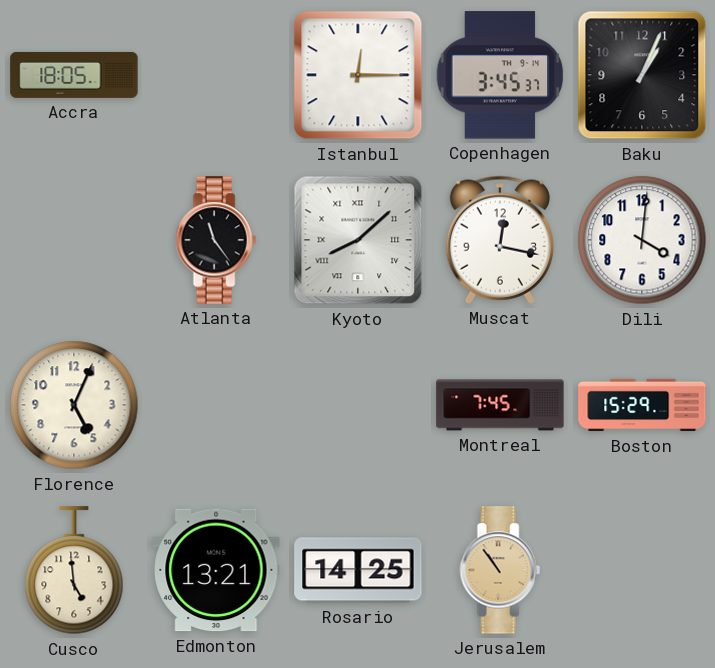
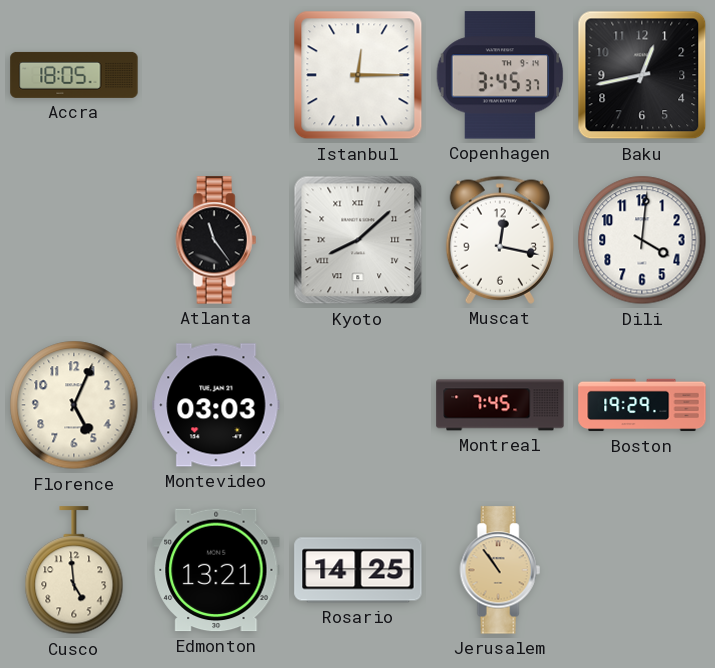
Baku: 1:04 -> 12:43
Montevideo: none -> 03:03
Boston: 15:29 -> 19:29
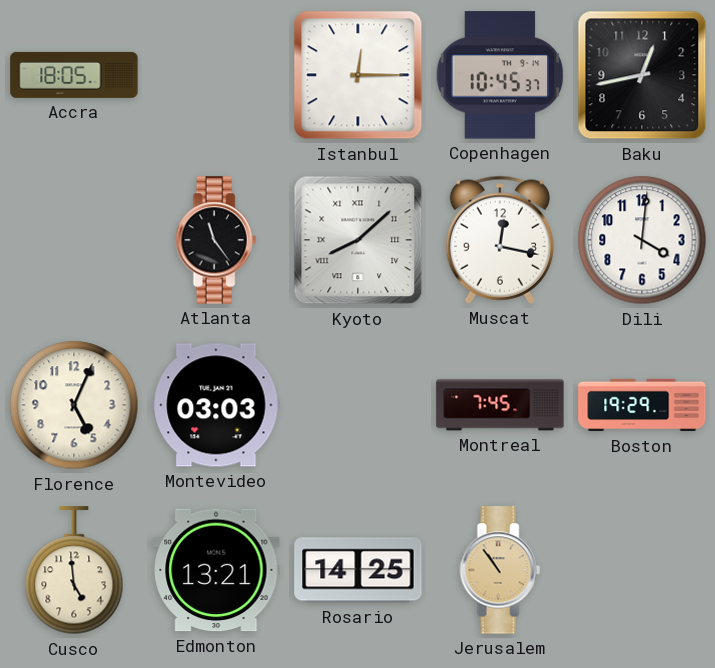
Copenhagen: 3:45 -> 10:45
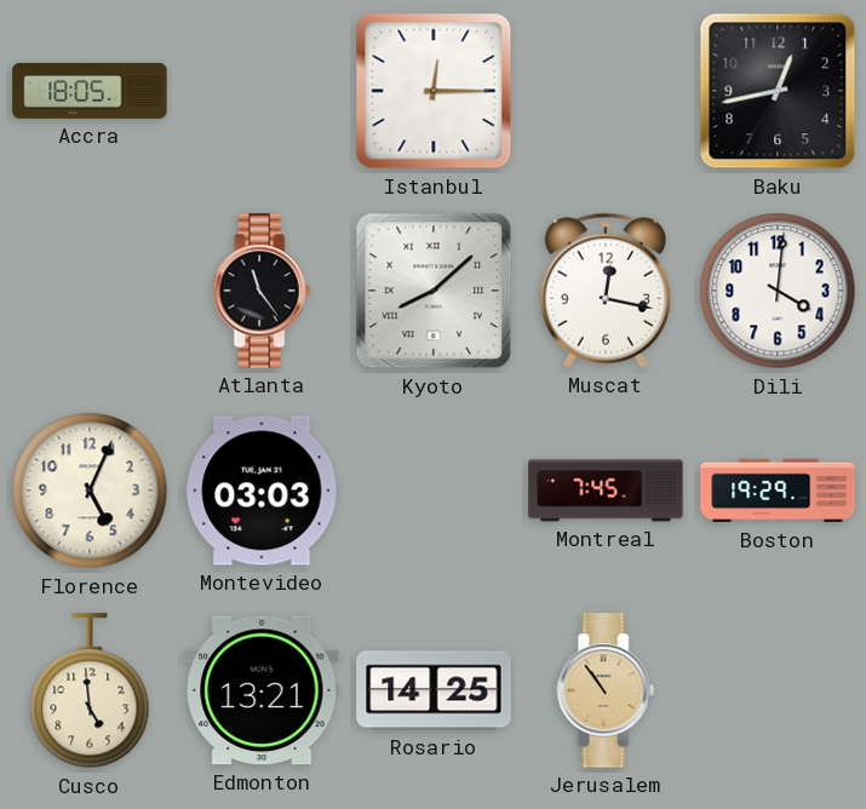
Copenhagen: 10:45 -> none
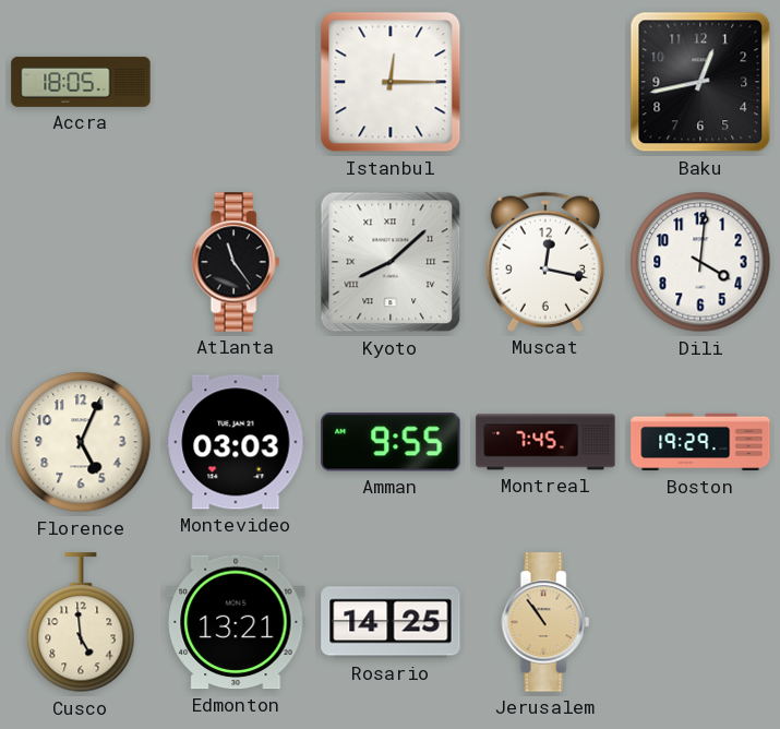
Amman: none -> 9:55
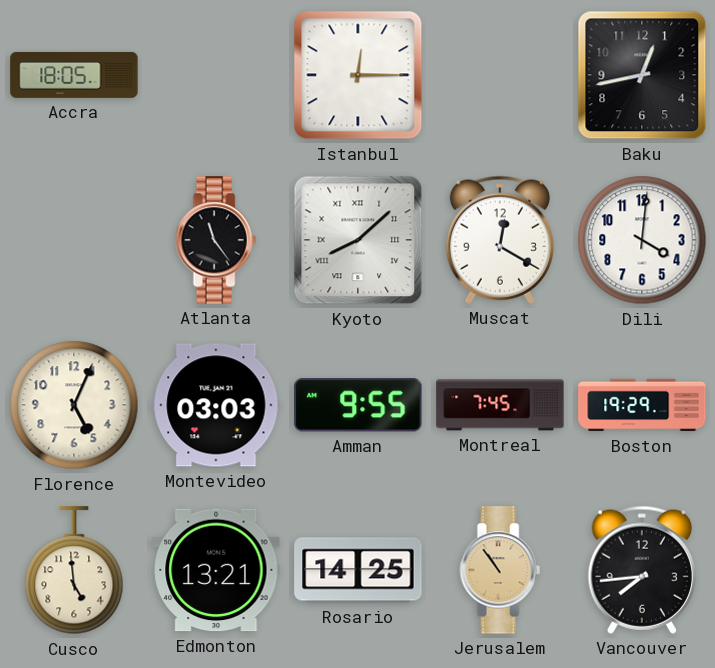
Muscat: 12:17 -> 12:20
Vancouver: none -> 7:44
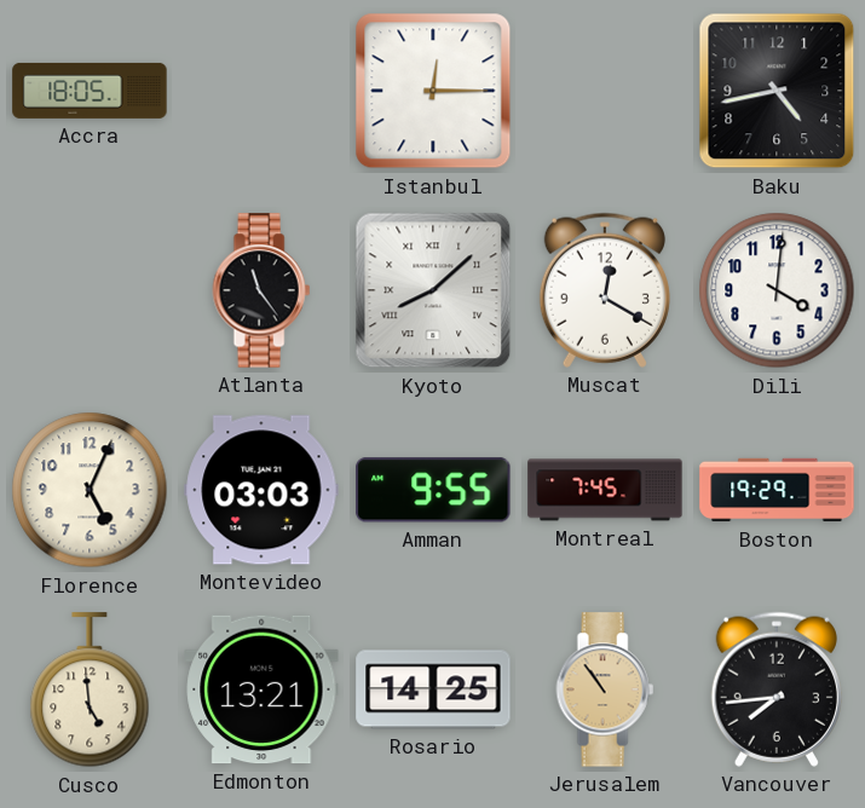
Baku: 12:43 -> 4:43
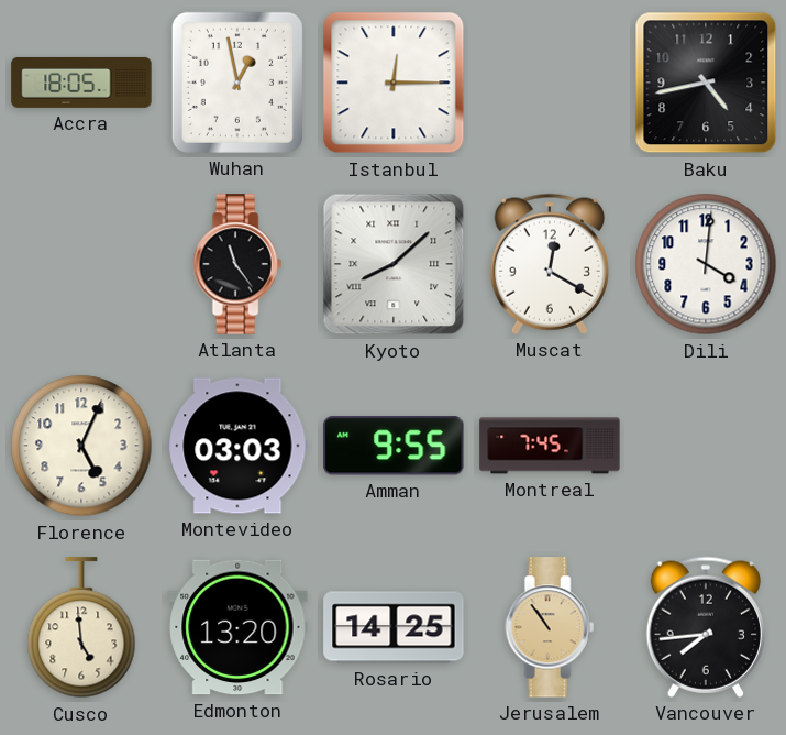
Wuhan: none -> 12:58
Boston: 19:29 -> none
Edmonton: 13:21 -> 13:20
